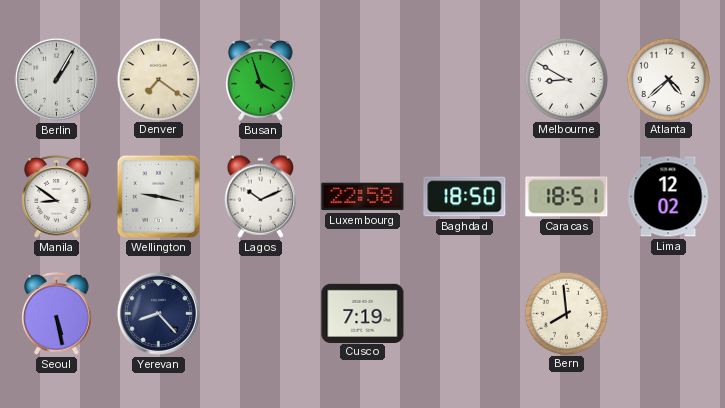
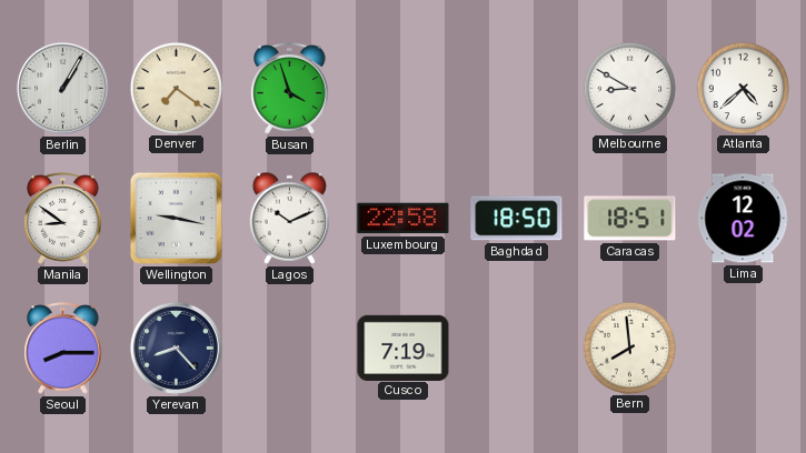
Seoul: 5:28 -> 8:15
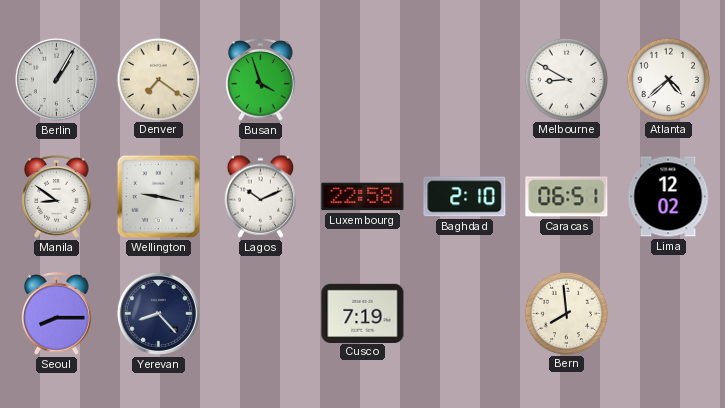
Baghdad: 18:50 -> 2:10
Caracas: 18:51 -> 06:51
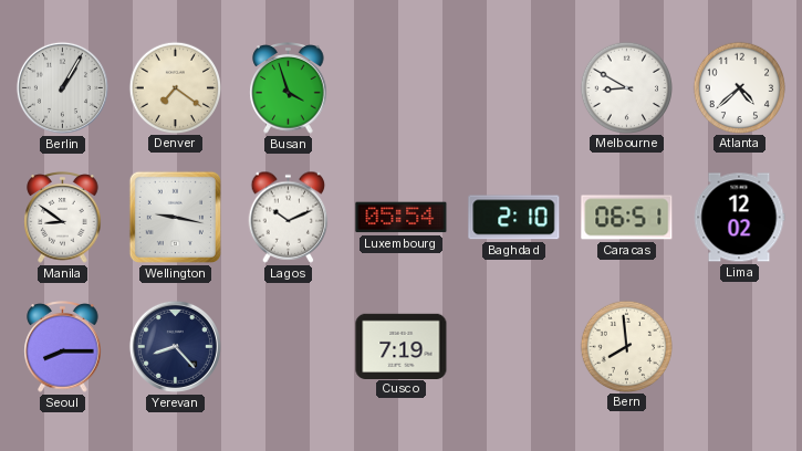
Luxembourg: 22:58 -> 05:54
